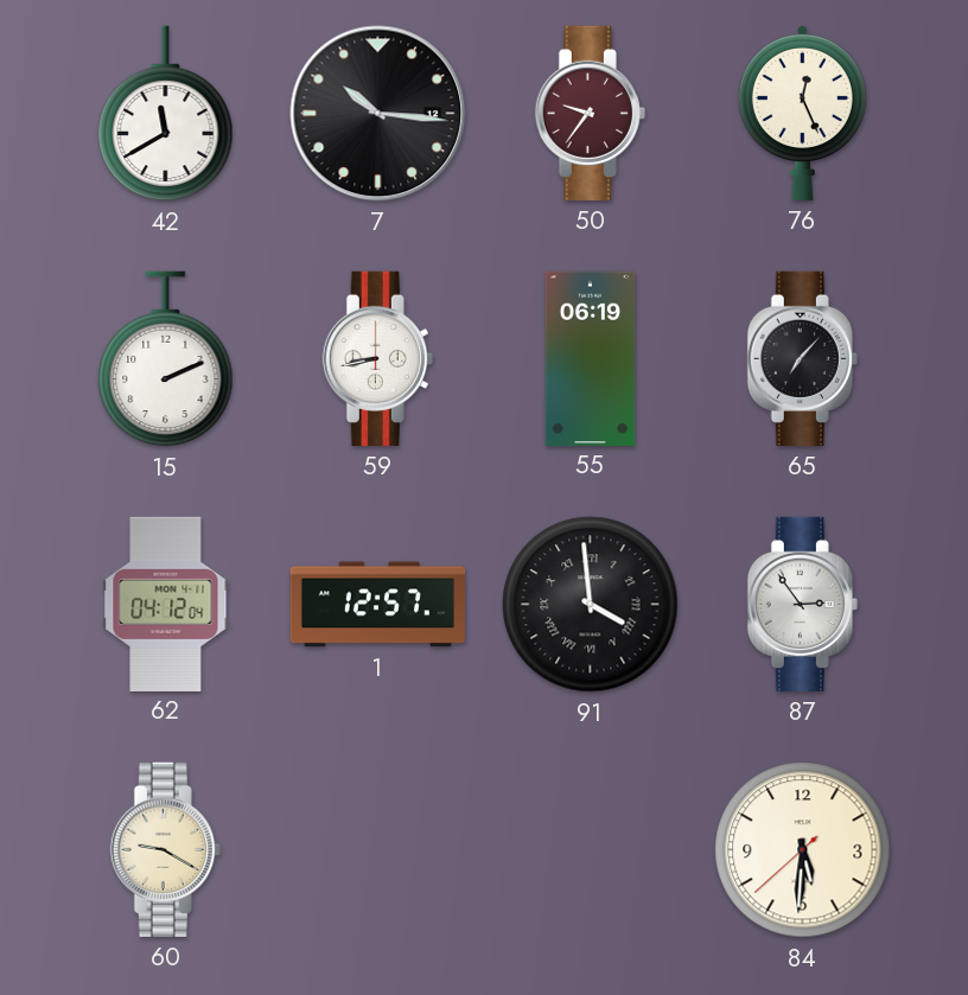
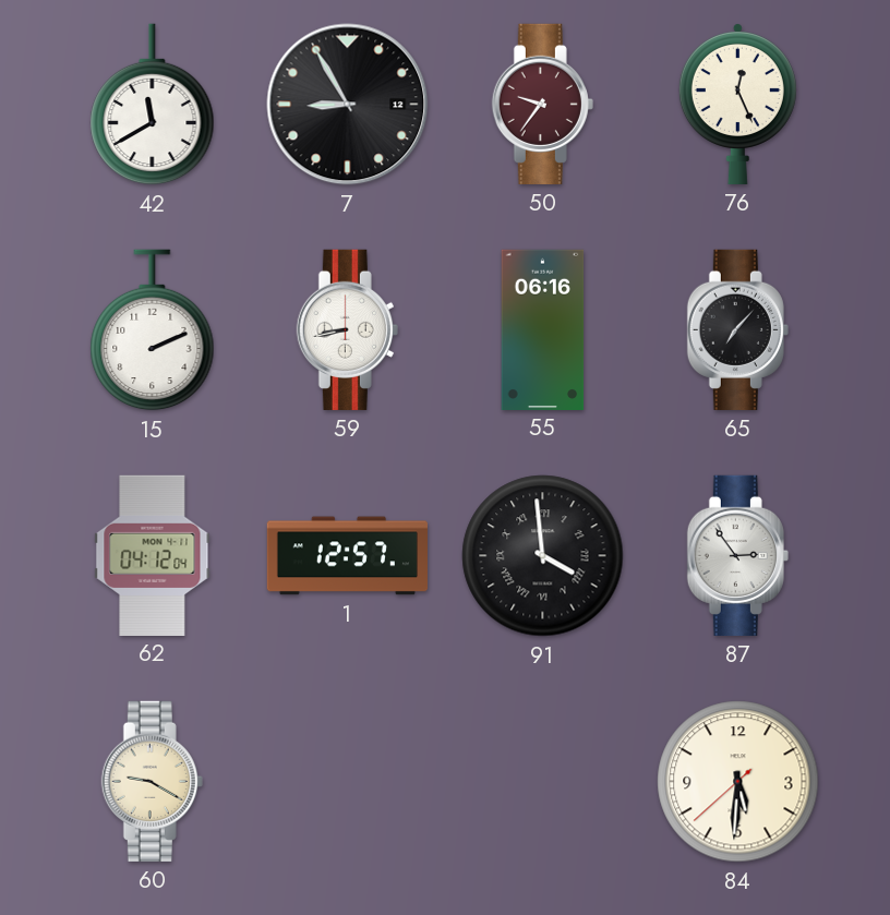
7: 10:16 -> 8:55
55: 06:19 -> 06:16
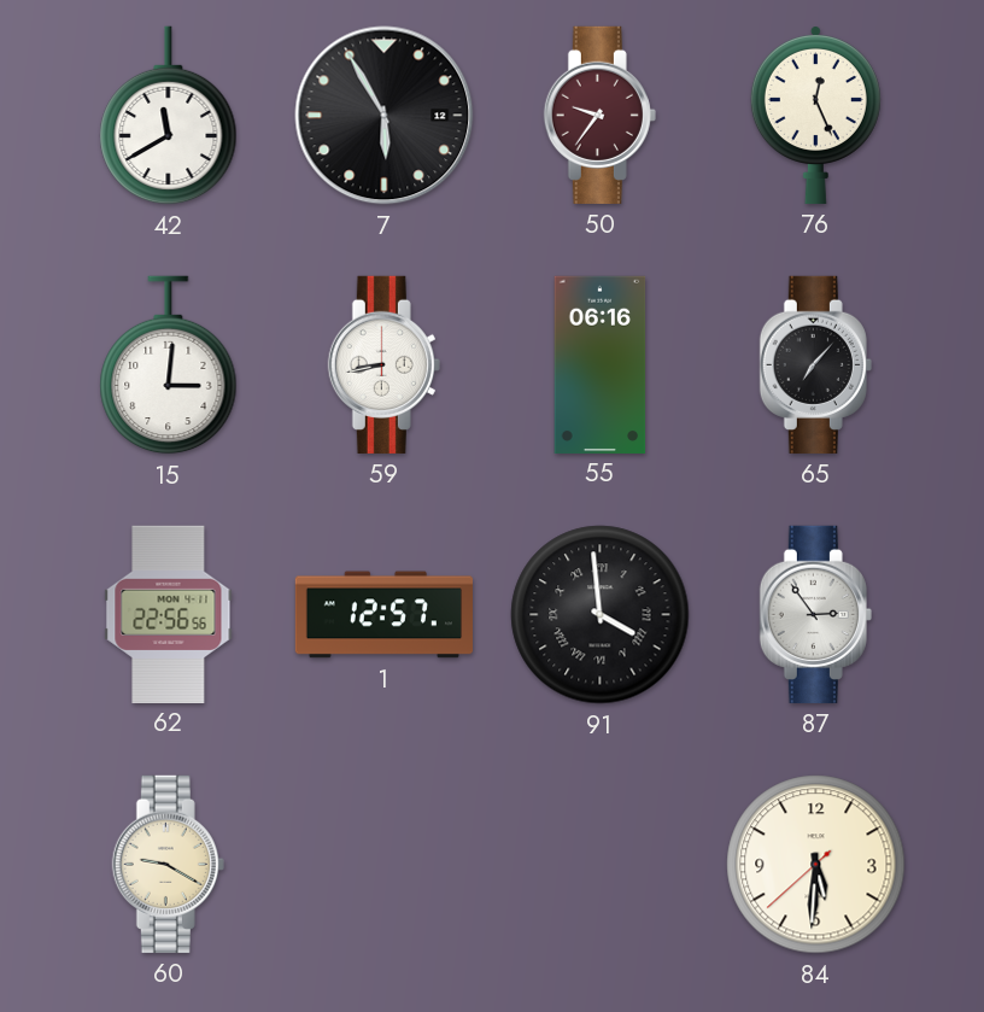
7: 8:55 -> 5:55
15: 2:11 -> 3:01
62: 04:12 -> 22:56
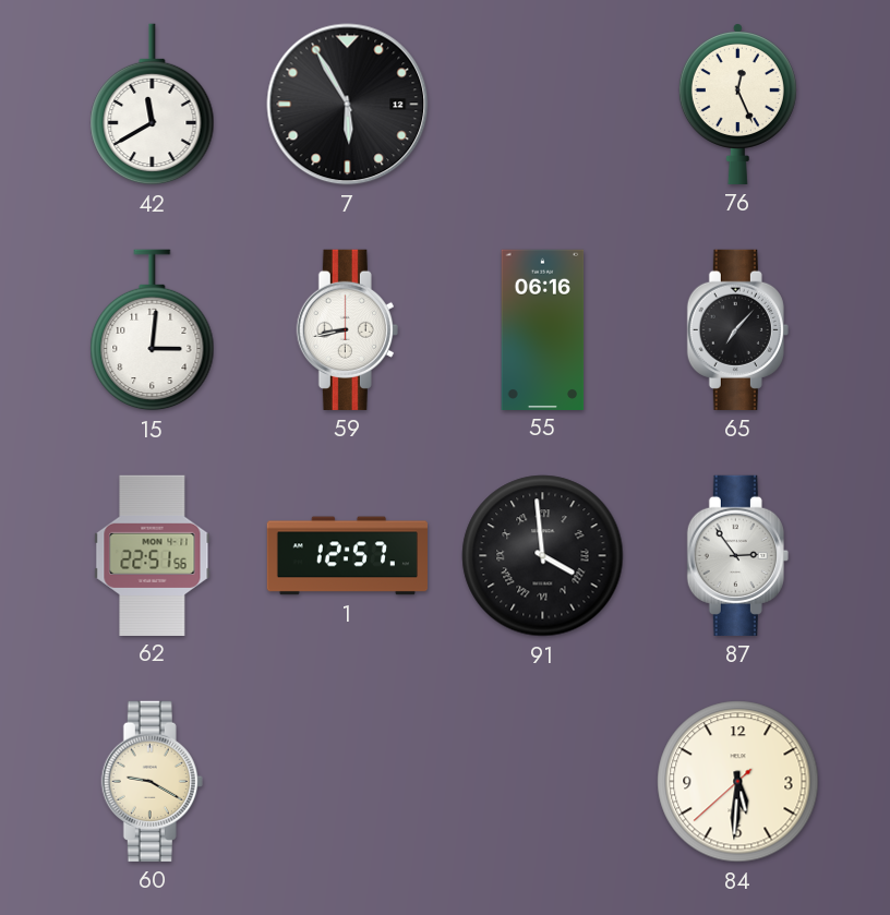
50: 9:36 -> none
62: 22:56 -> 22:51
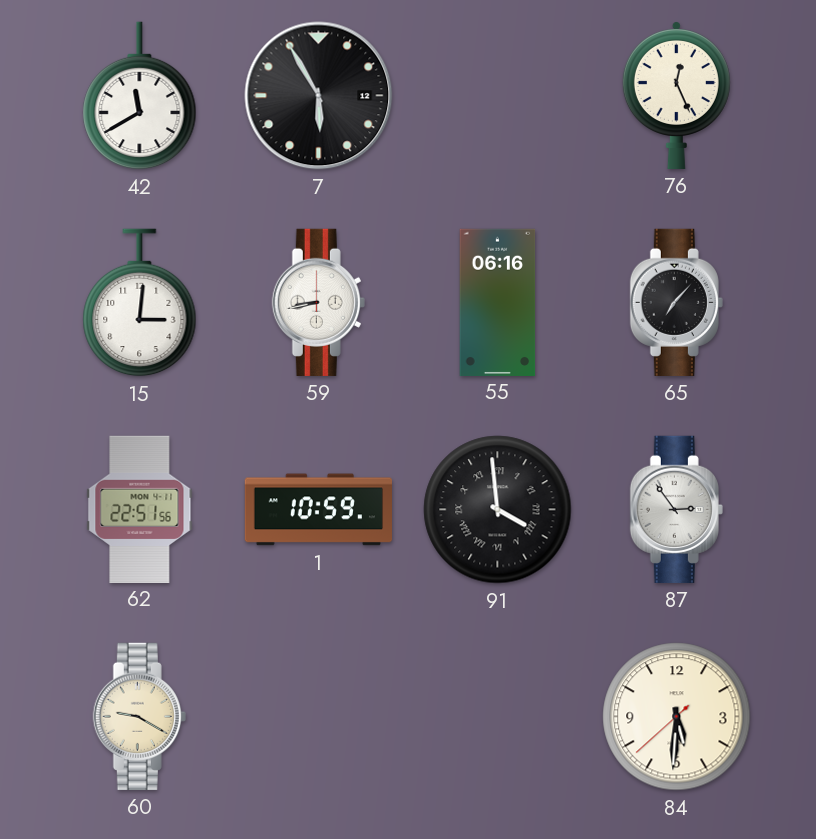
1: 12:57 -> 10:59
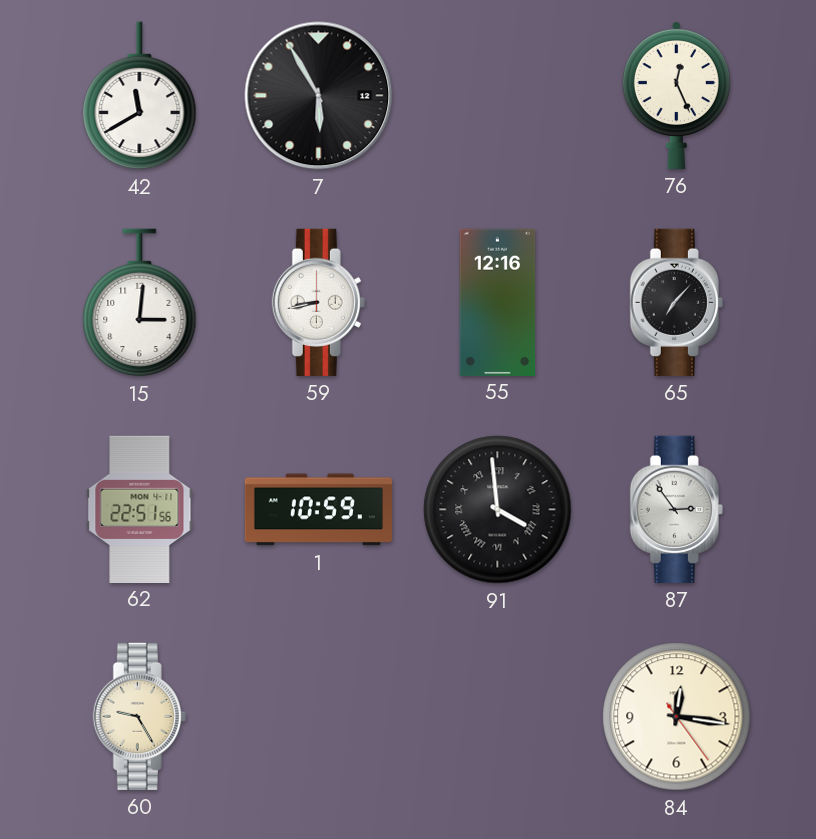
55: 06:16 -> 12:16
60: 9:20 -> 9:25
84: 5:30 -> 12:16
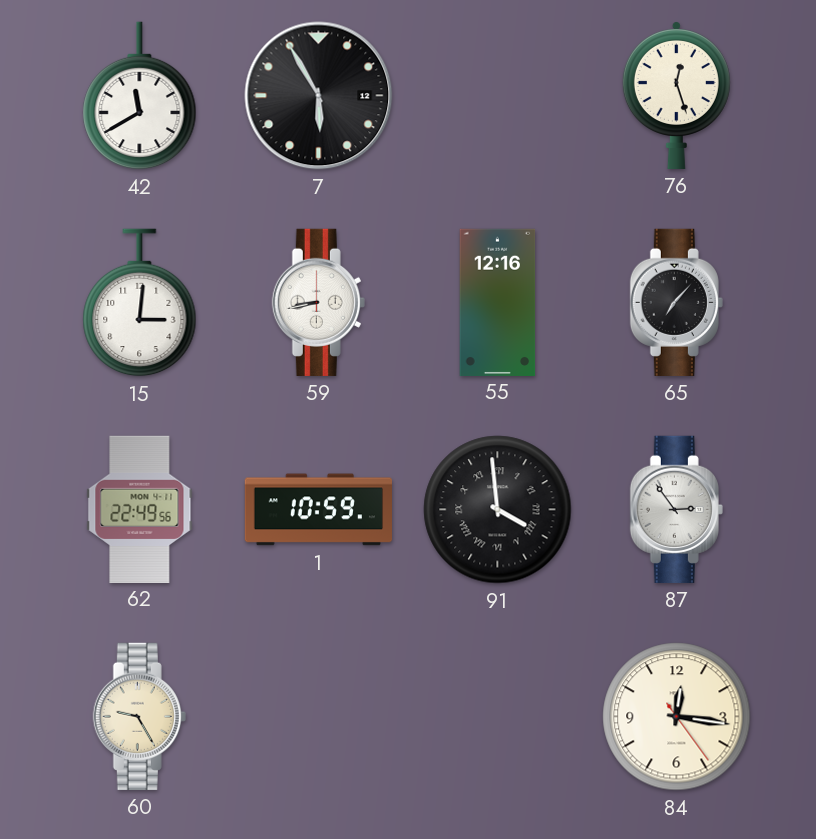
76: 12:26 -> 12:27
62: 22:51 -> 22:49
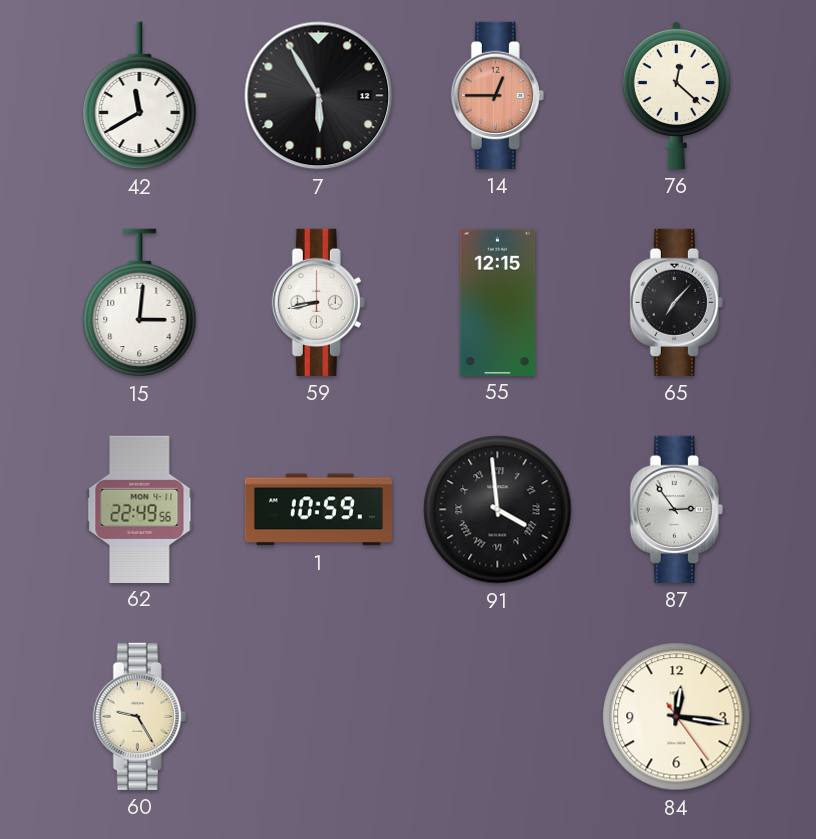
14: none -> 12:45
76: 12:27 -> 12:22
55: 12:16 -> 12:15
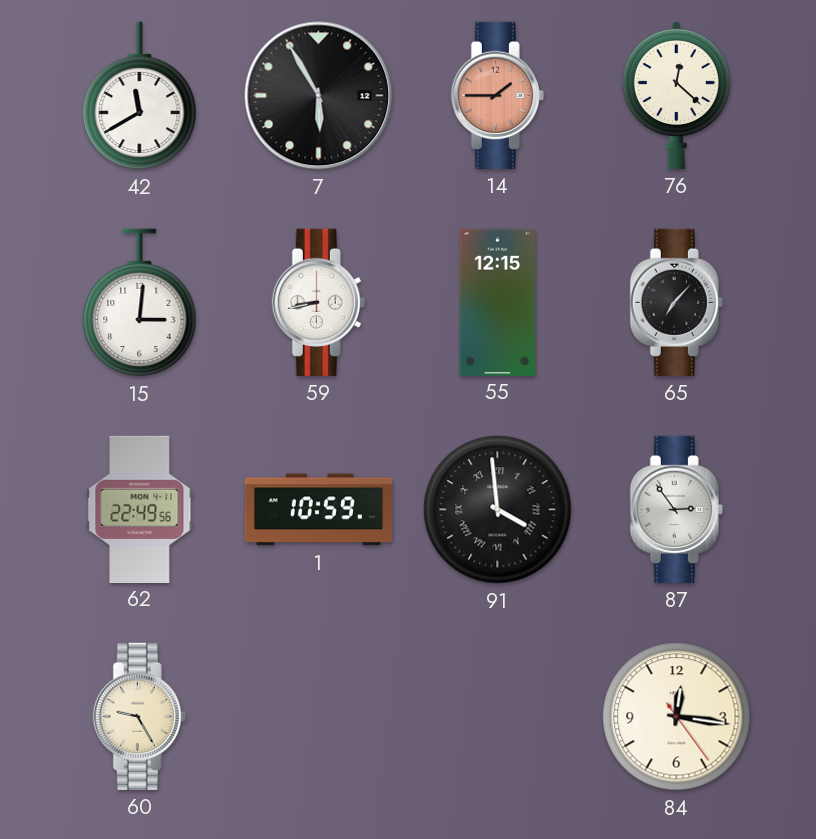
14: 12:45 -> 1:45
